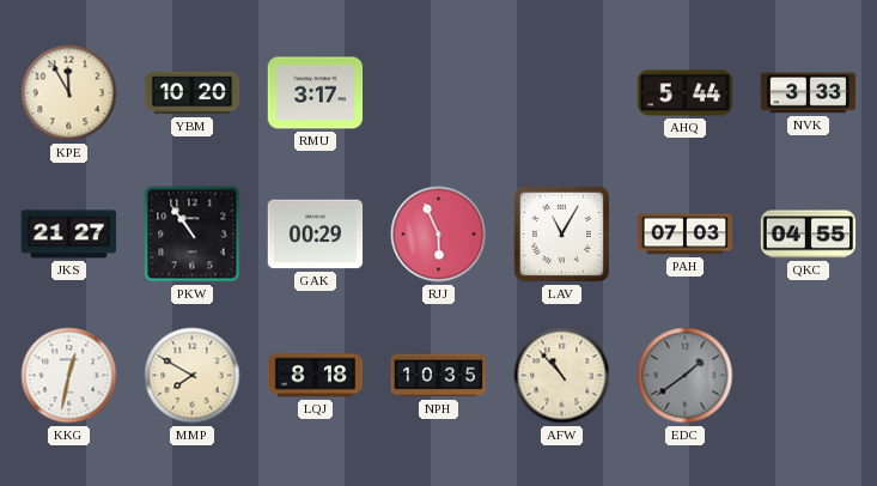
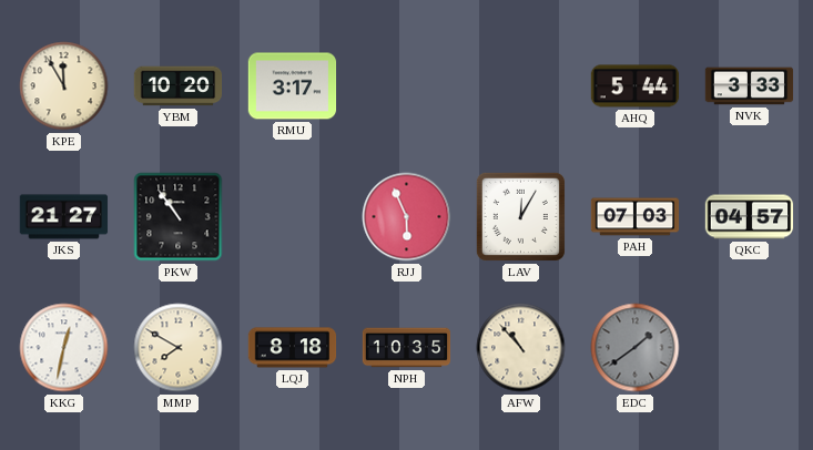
GAK: 00:29 -> none
LAV: 11:05 -> 12:05
QKC: 04:55 -> 04:57
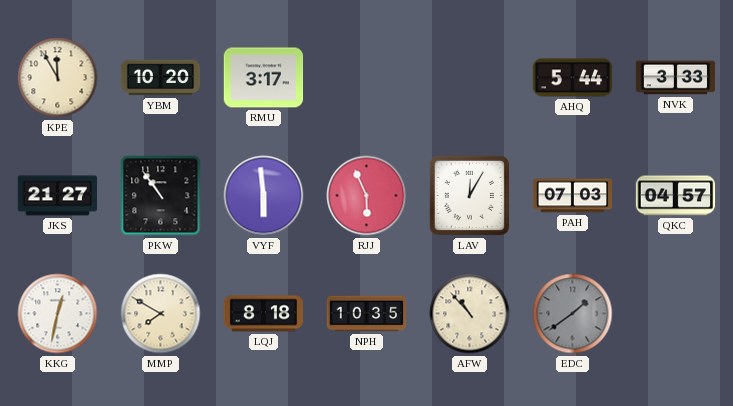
VYF: none -> 5:59
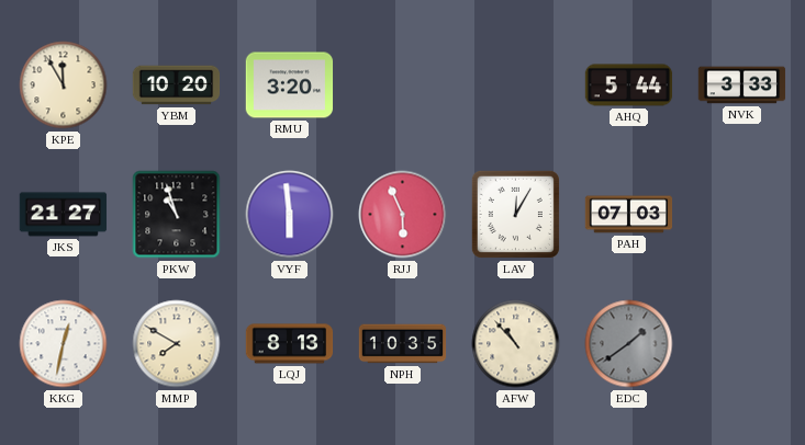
RMU: 3:17 -> 3:20
PKW: 10:54 -> 10:57
QKC: 04:57 -> none
LQJ: 8:18 -> 8:13
